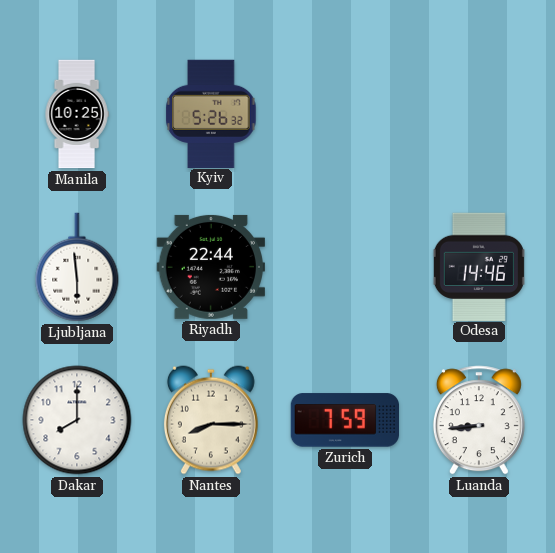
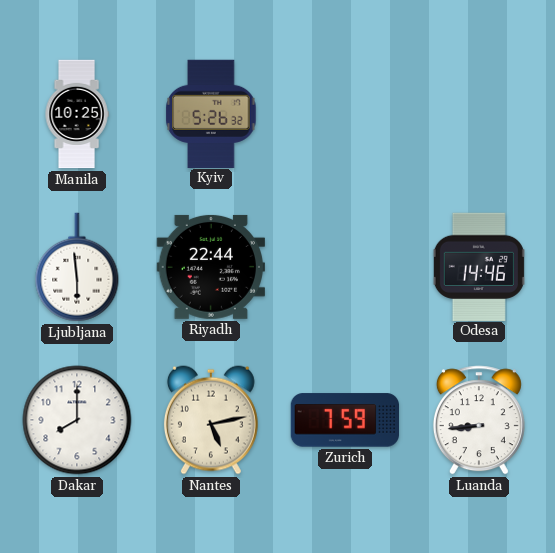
Nantes: 8:15 -> 5:13
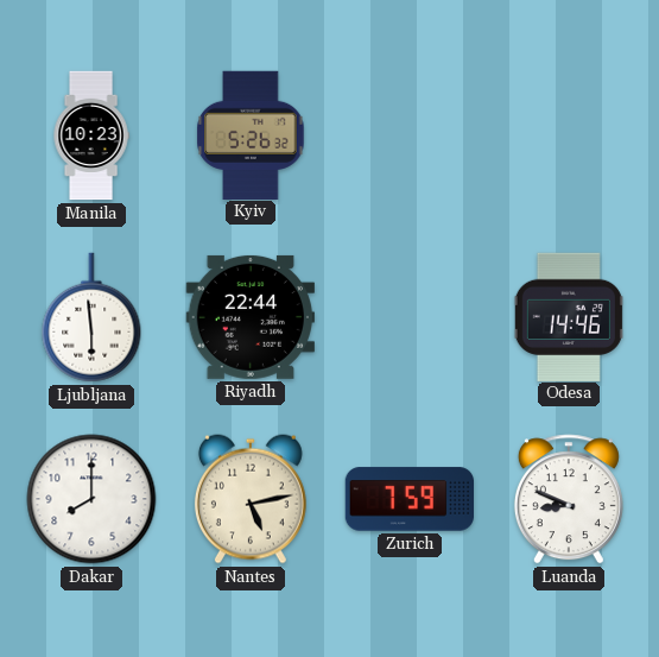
Manila: 10:25 -> 10:23
Luanda: 8:44 -> 8:49
